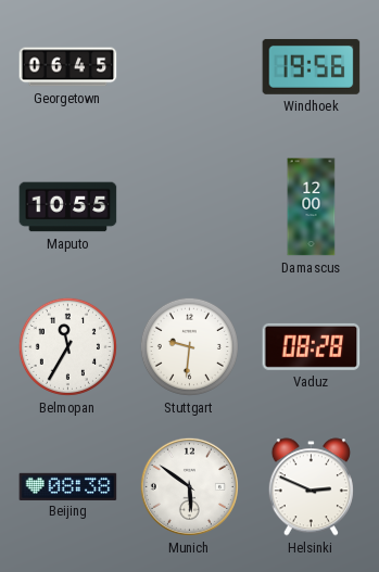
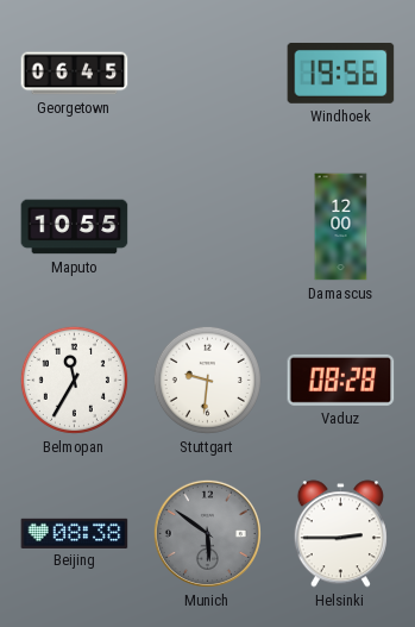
Munich dial: white -> grey
Helsinki: 2:49 -> 2:45
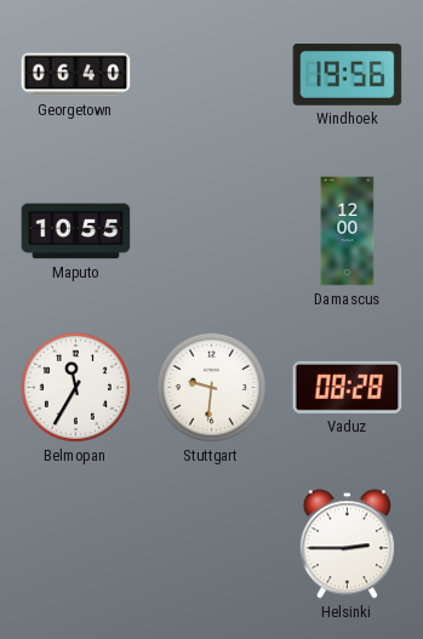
Georgetown: 06:45 -> 06:40
Beijing: 08:38 -> none
Munich: 5:51 -> none
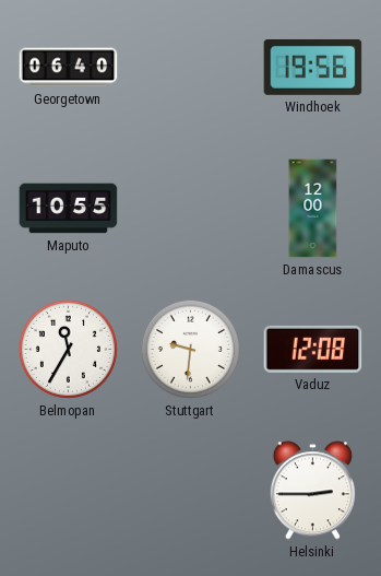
Vaduz: 08:28 -> 12:08
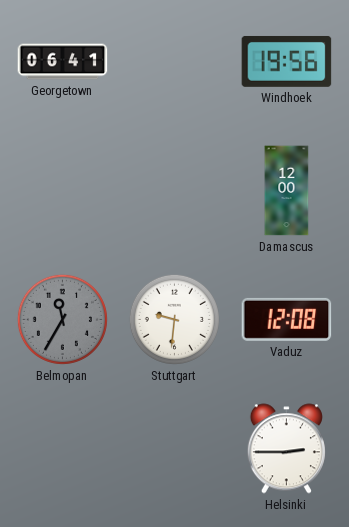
Georgetown: 06:40 -> 06:41
Maputo: 10:55 -> none
Belmopan dial: white -> grey
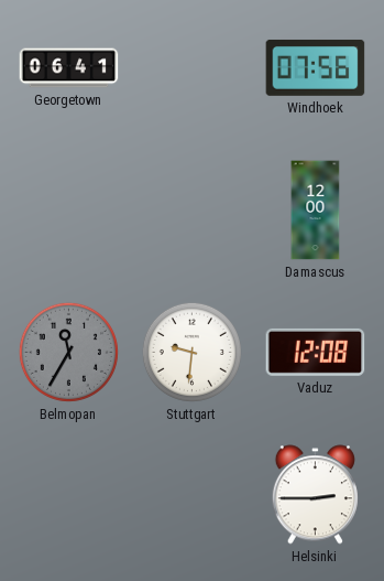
Windhoek: 19:56 -> 07:56
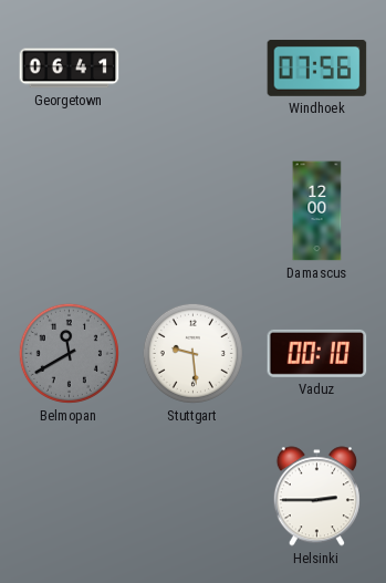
Belmopan: 11:35 -> 11:40
Stuttgart: 9:31 -> 9:29
Vaduz: 12:08 -> 00:10
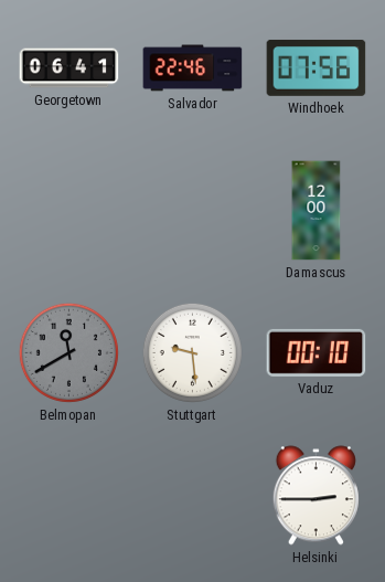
Salvador: none -> 22:46
